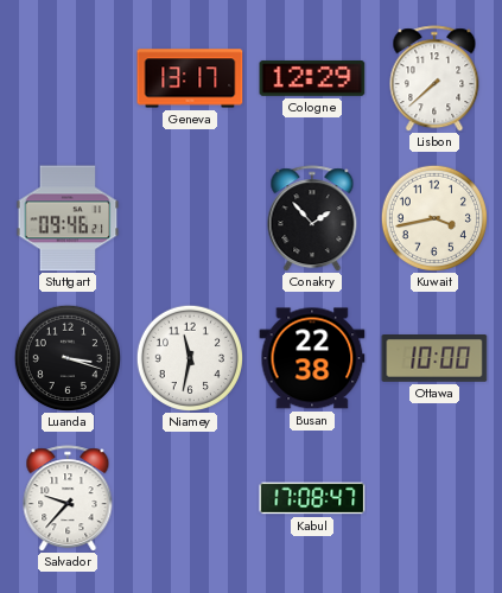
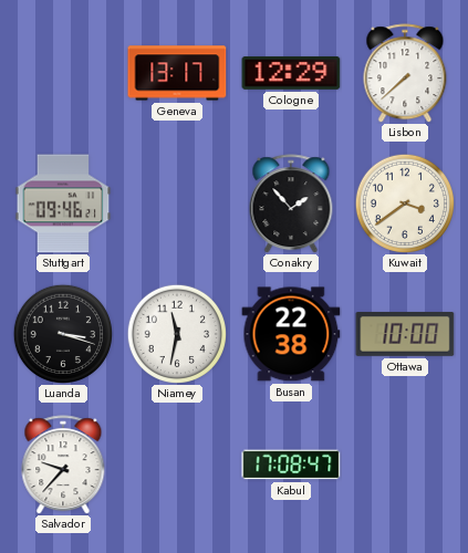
Kuwait: 3:43 -> 3:39
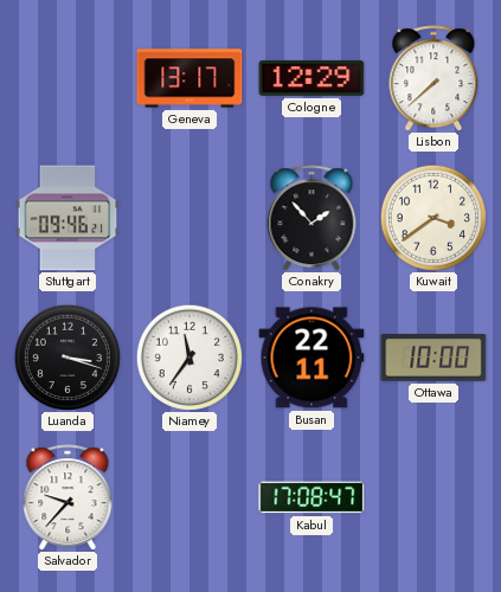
Niamey: 11:32 -> 11:36
Busan: 22:38 -> 22:11
